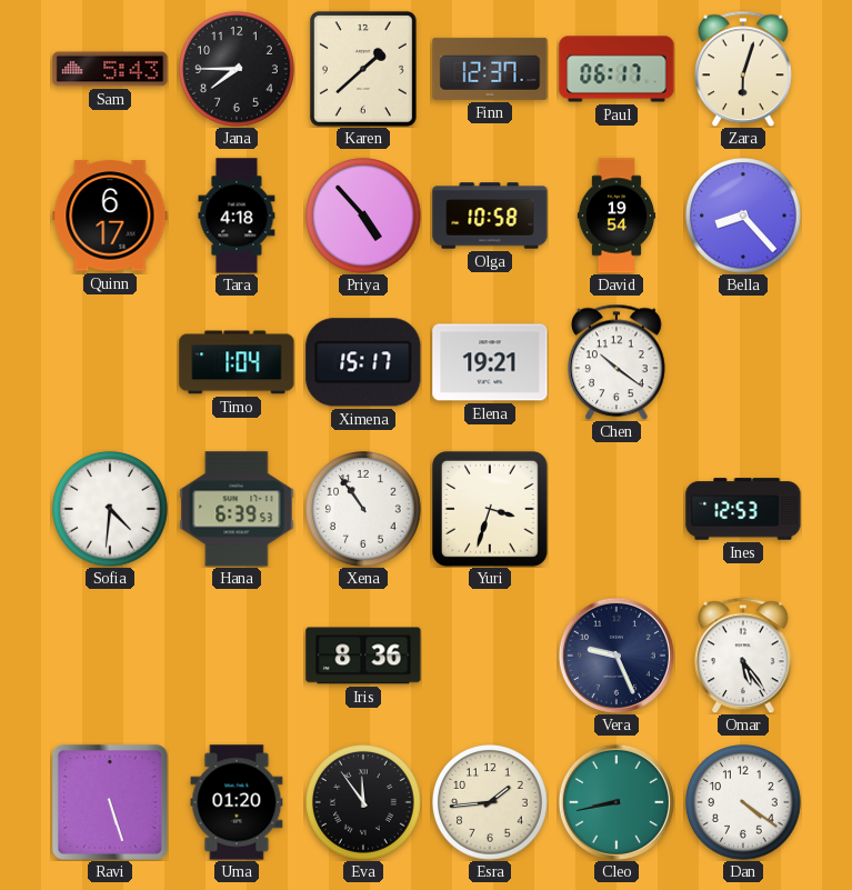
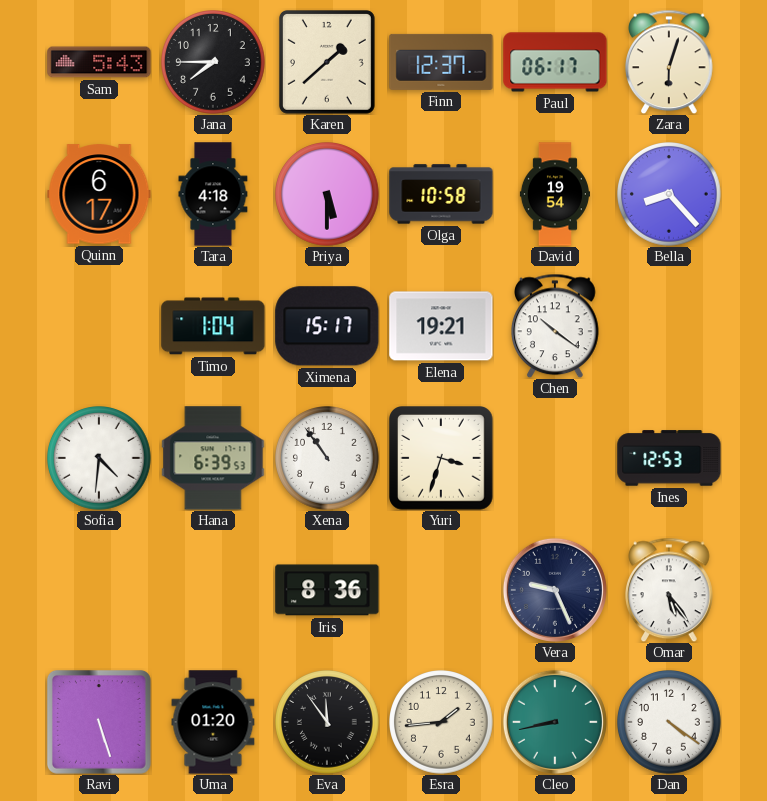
Priya: 4:53 -> 5:30
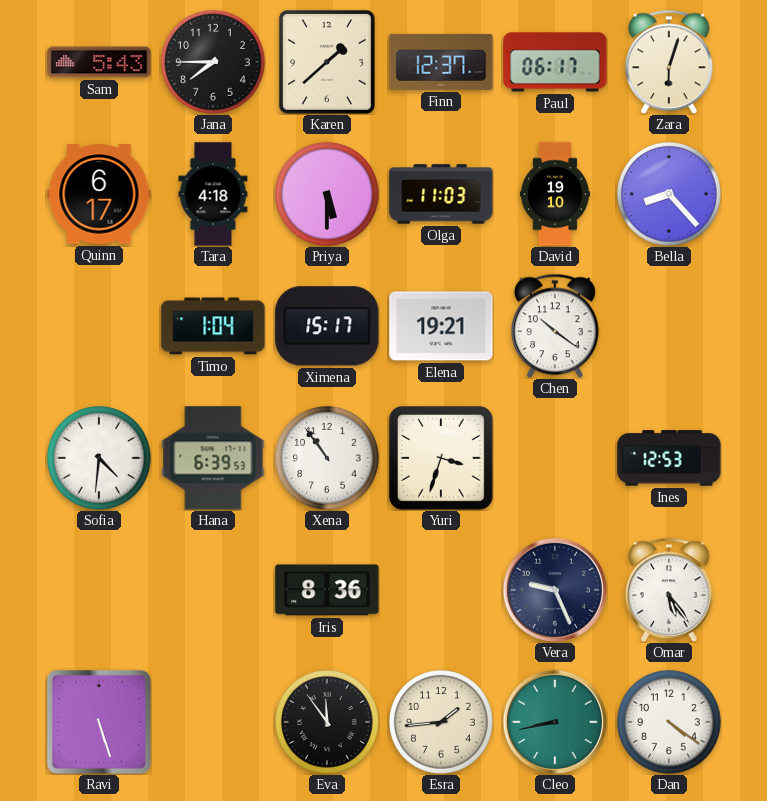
Olga: 10:58 -> 11:03
David: 19:54 -> 19:10
Uma: 01:20 -> none
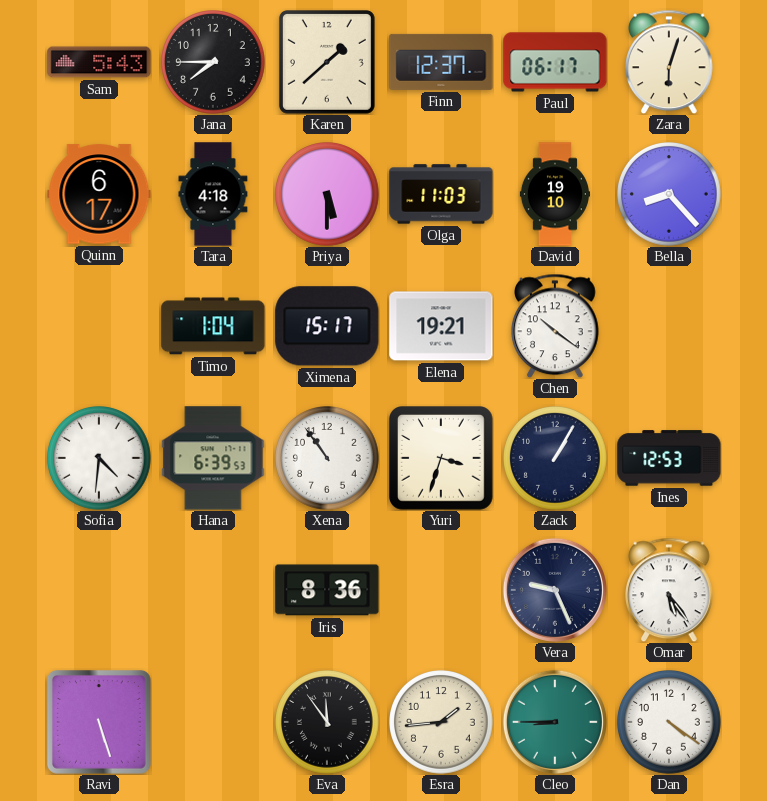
Zack: none -> 1:05
Cleo: 8:43 -> 8:45
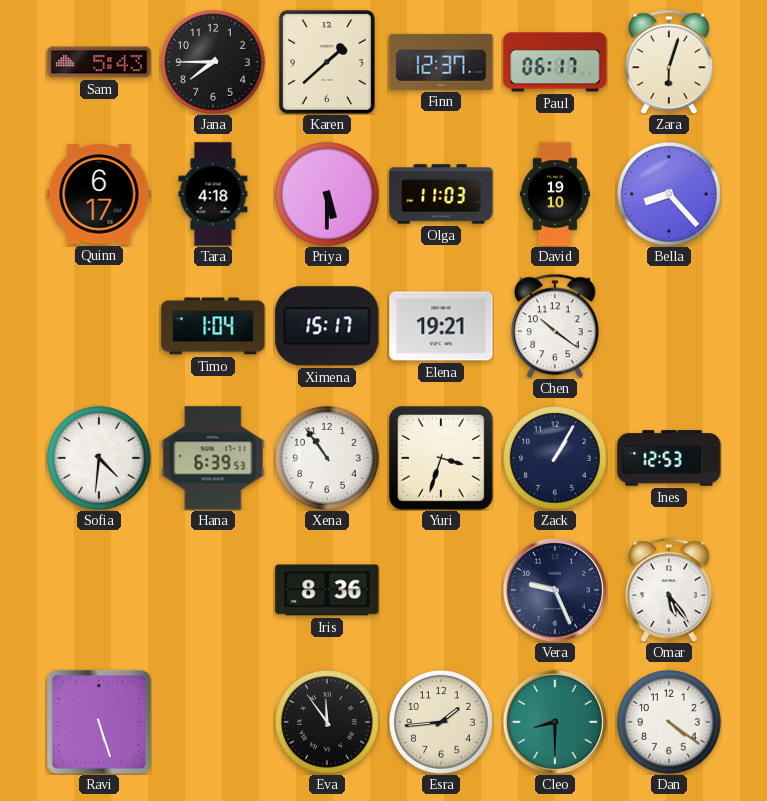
Cleo: 8:45 -> 8:30
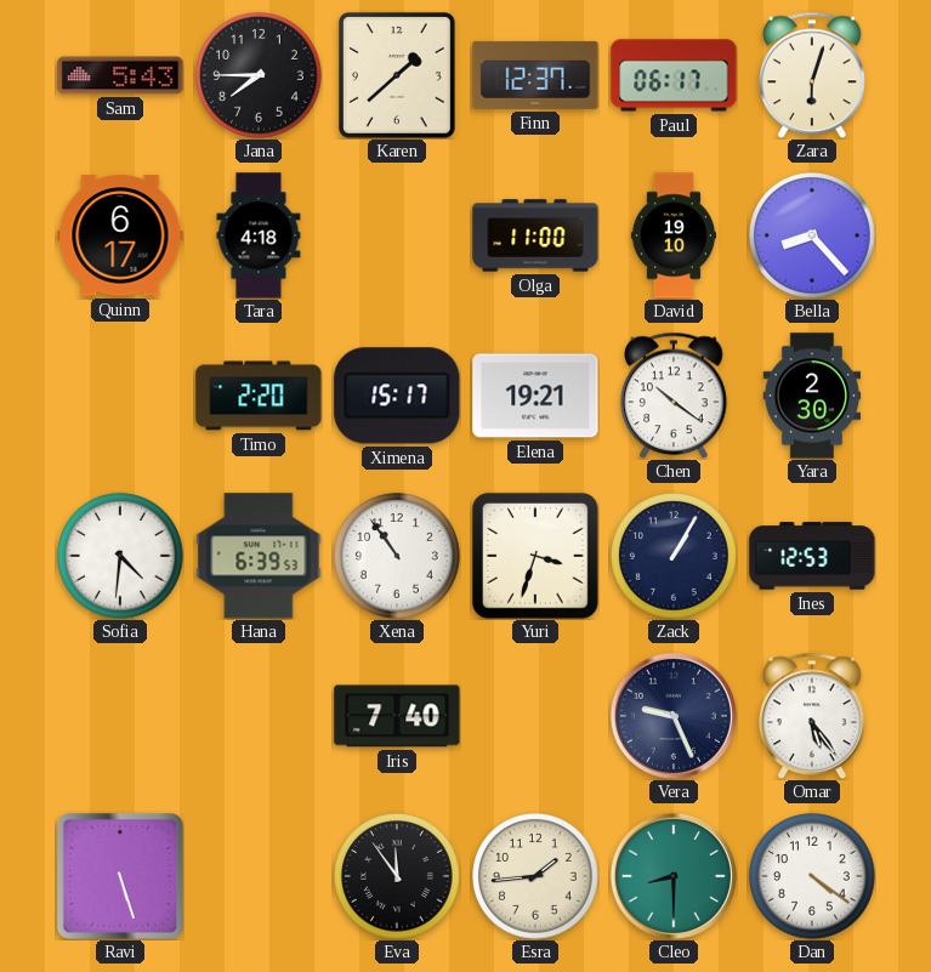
Priya: 5:30 -> none
Olga: 11:03 -> 11:00
Timo: 1:04 -> 2:20
Yara: none -> 2:30
Iris: 8:36 -> 7:40
